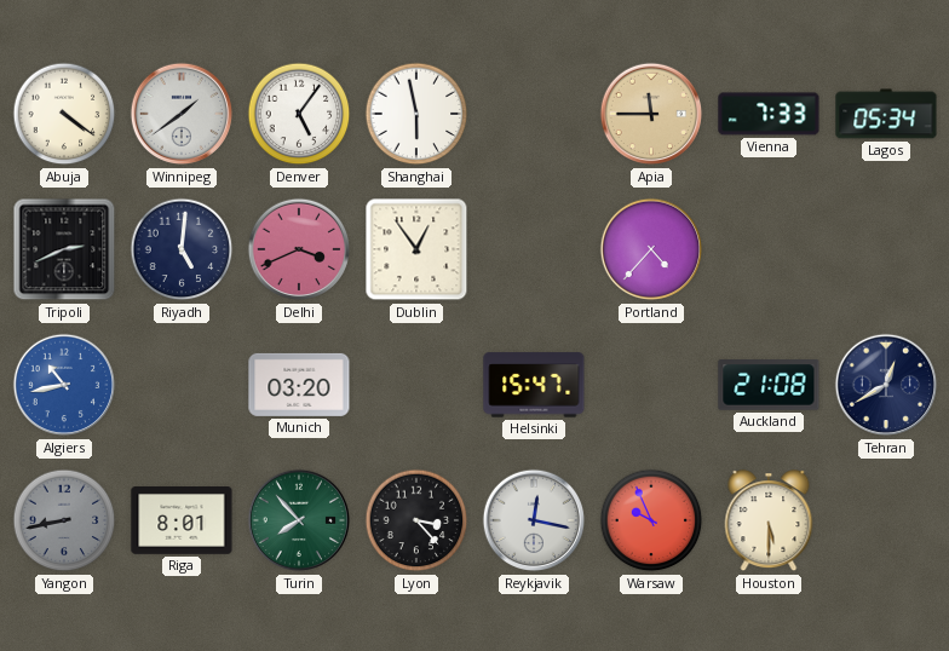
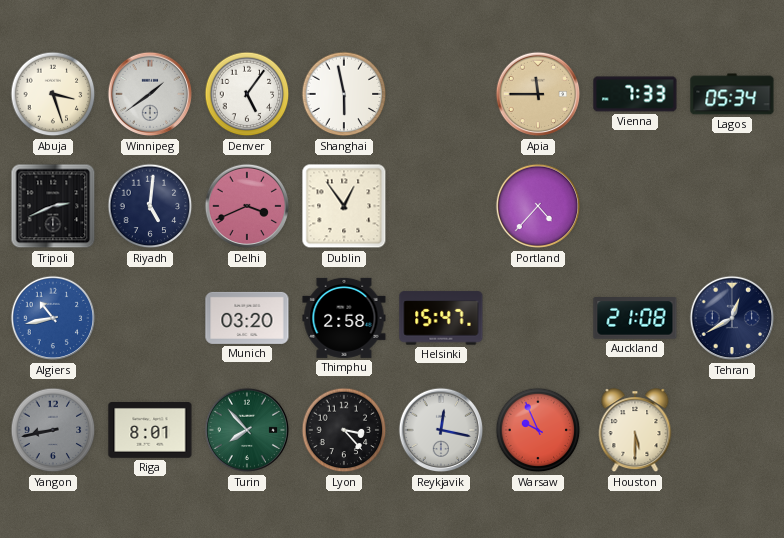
Abuja: 4:21 -> 3:27
Thimphu: none -> 2:58
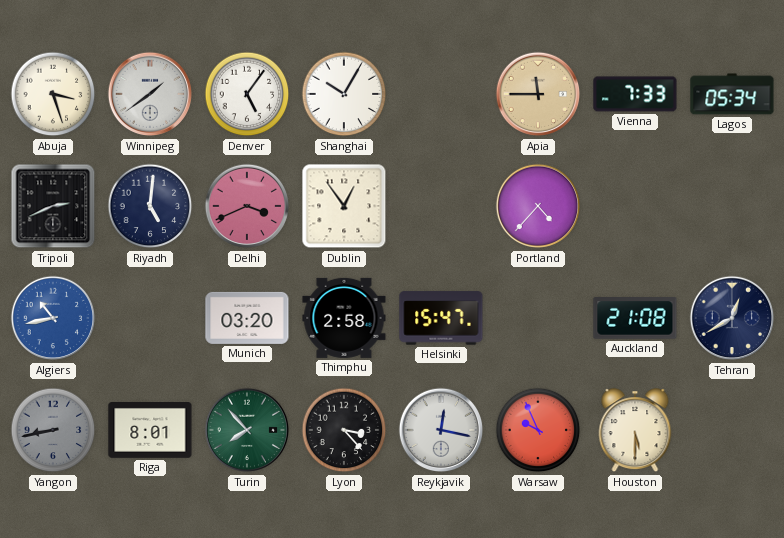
Shanghai: 5:58 -> 10:05
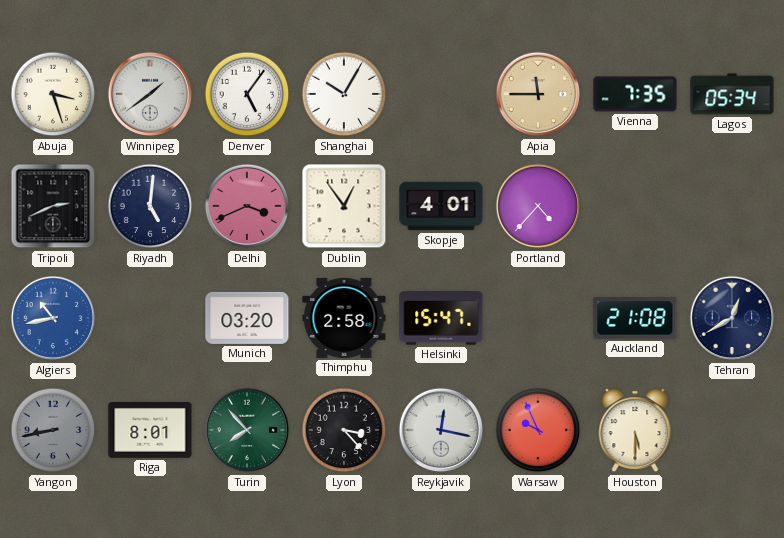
Vienna: 7:33 -> 7:35
Skopje: none -> 4:01
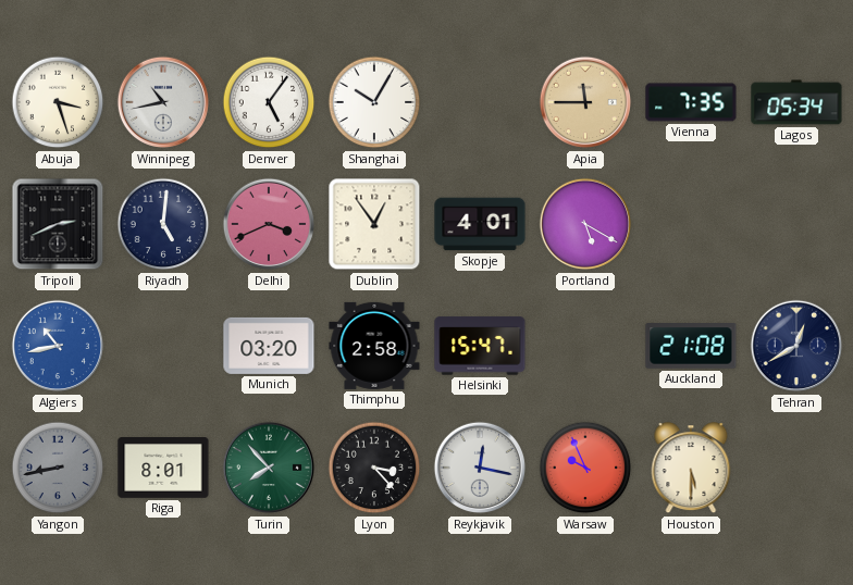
Winnipeg: 1:39 -> 10:43
Portland: 4:37 -> 5:20
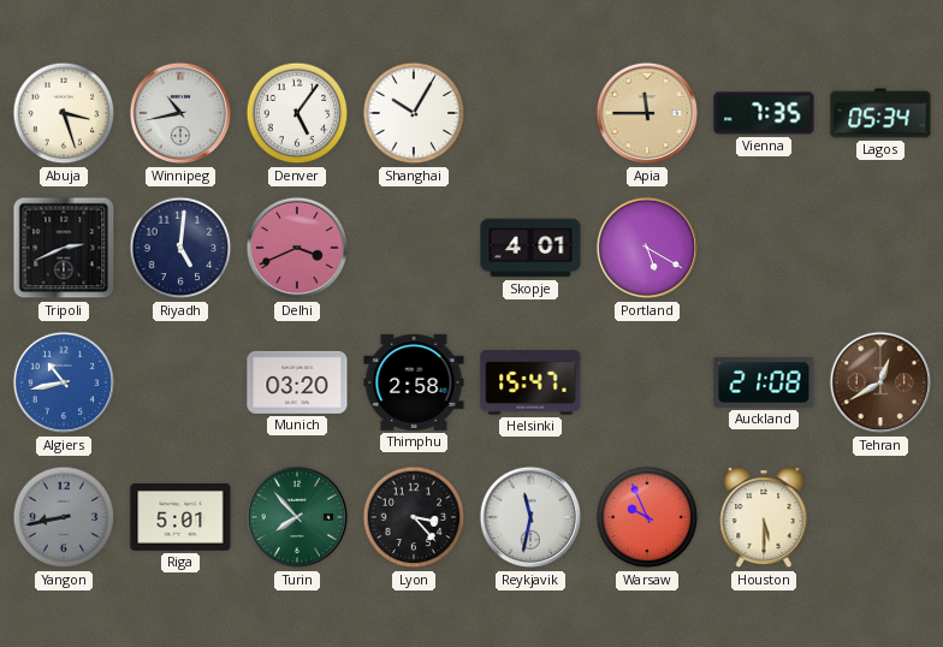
Dublin: 12:54 -> none
Tehran dial: navy -> brown
Riga: 8:01 -> 5:01
Reykjavik: 12:17 -> 11:32
